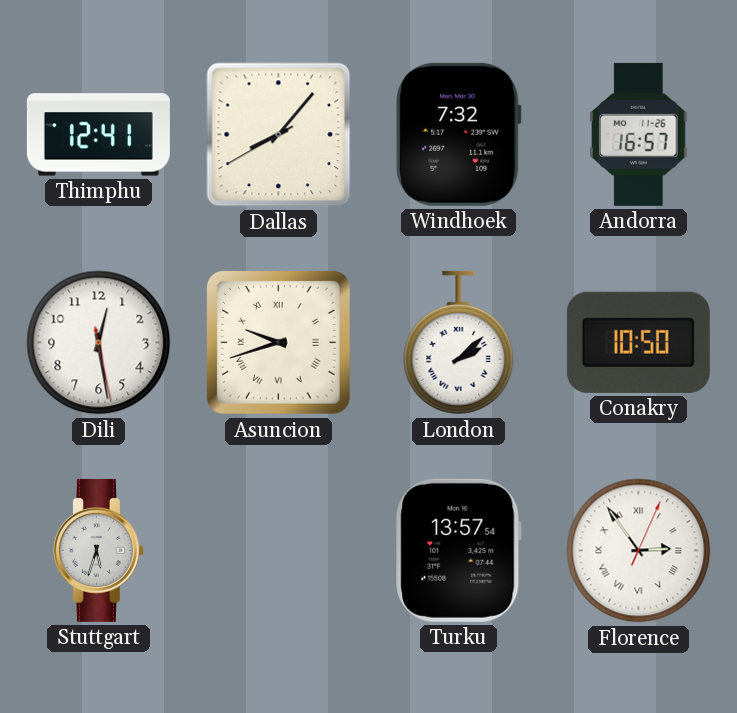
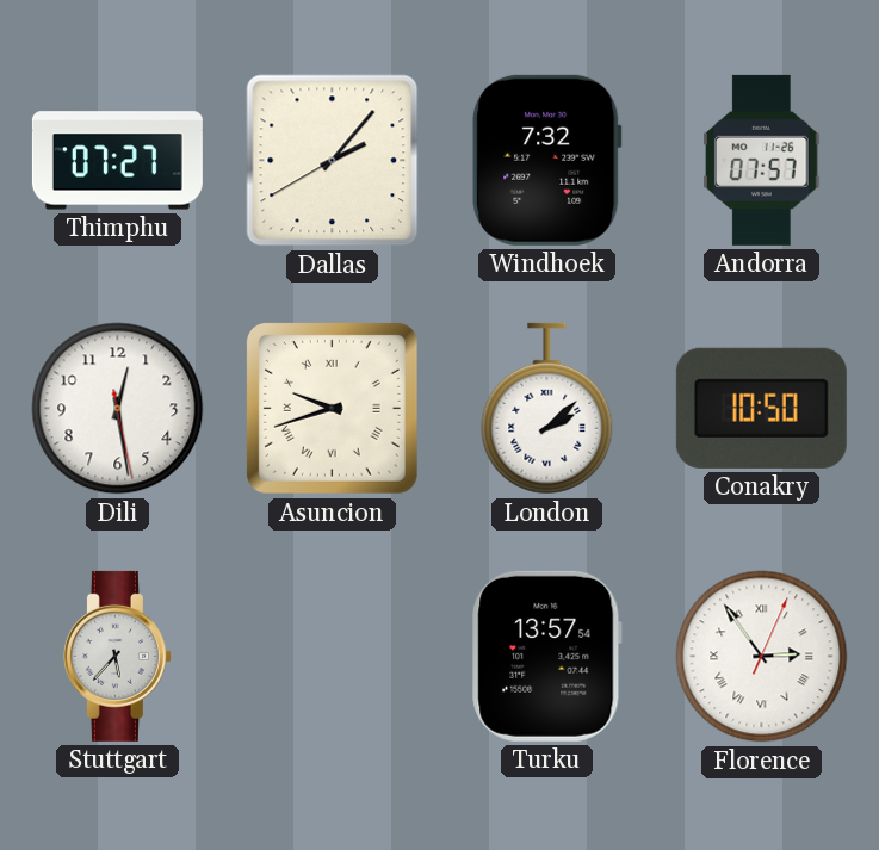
Thimphu: 12:41 -> 07:27
Dallas: 8:06 -> 2:06
Andorra: 16:57 -> 07:57
Stuttgart: 5:33 -> 5:37
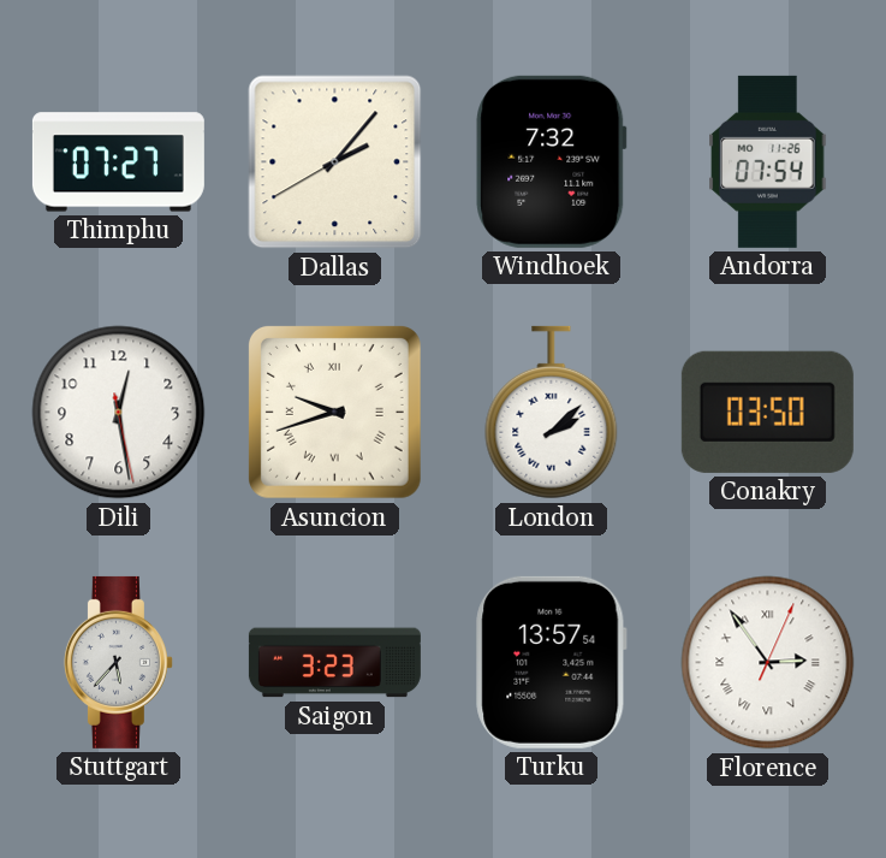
Andorra: 07:57 -> 07:54
Conakry: 10:50 -> 03:50
Saigon: none -> 3:23
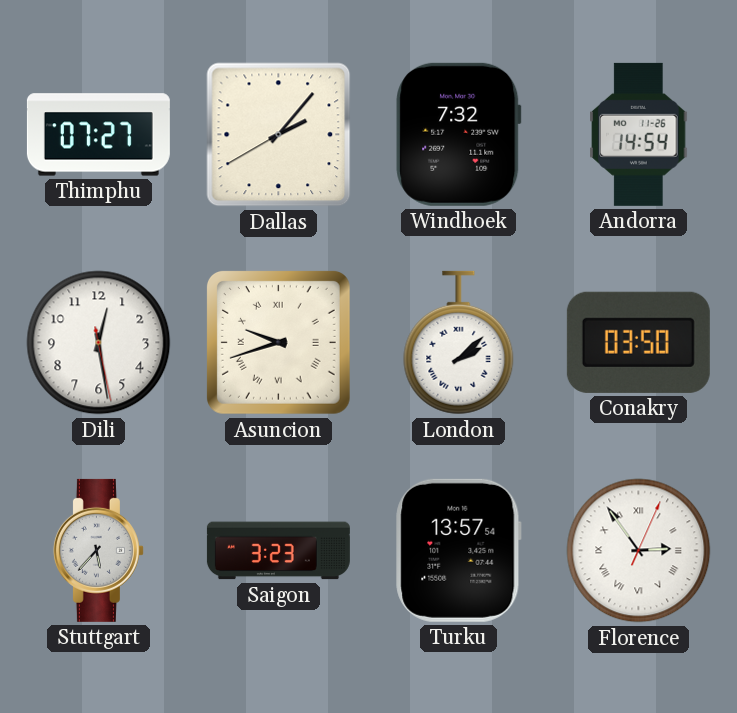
Andorra: 07:54 -> 14:54
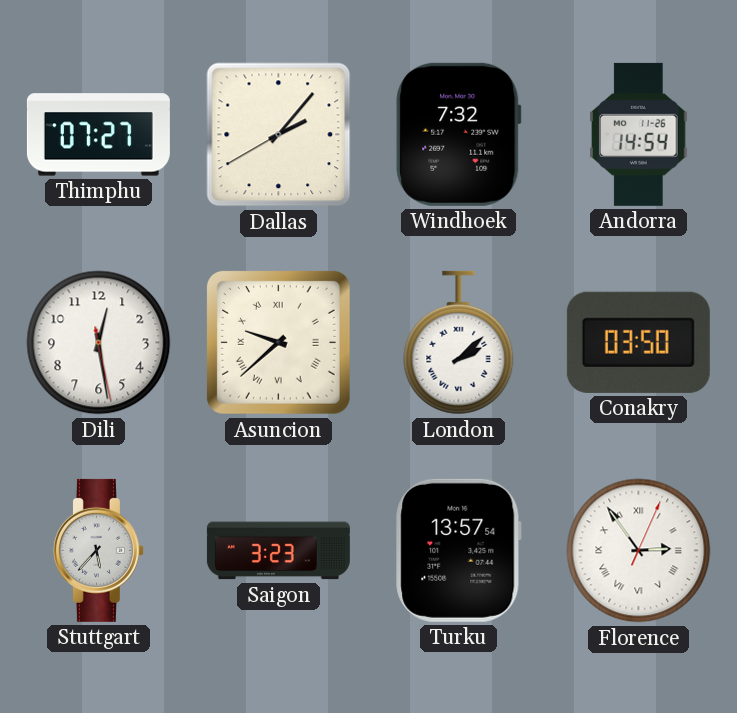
Asuncion: 9:42 -> 9:38
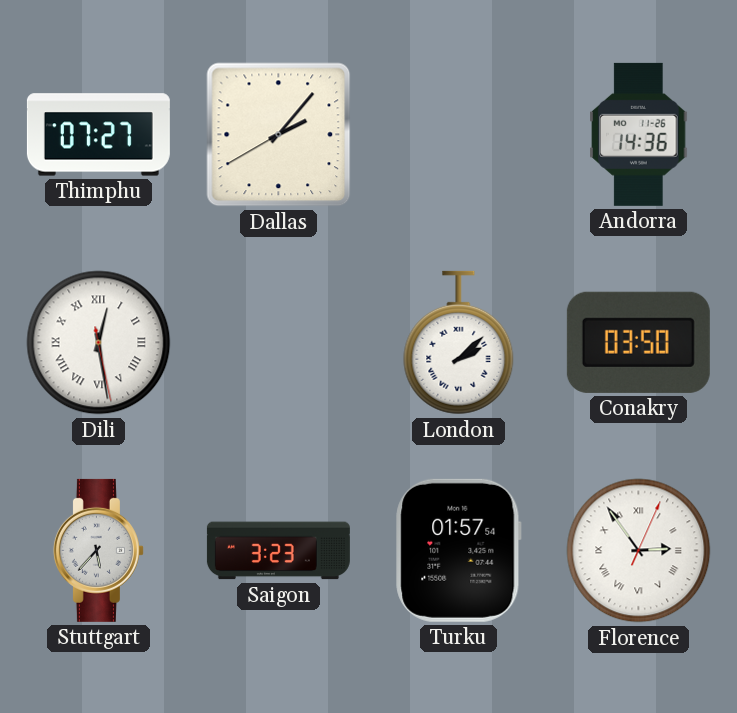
Windhoek: 7:32 -> none
Andorra: 14:54 -> 14:36
Dili numerals: Arabic -> Roman
Asuncion: 9:38 -> none
Turku: 13:57 -> 01:57
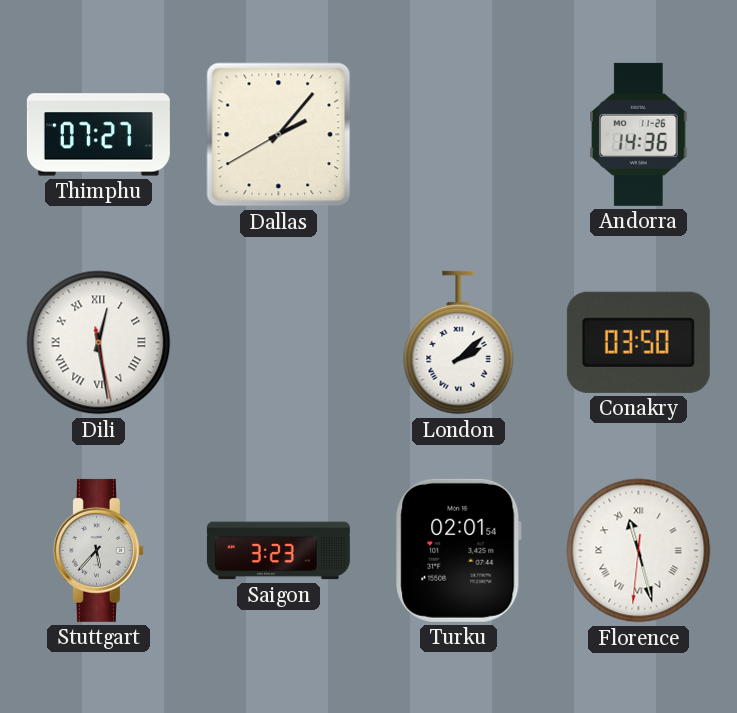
Turku: 01:57 -> 02:01
Florence: 2:54 -> 11:27
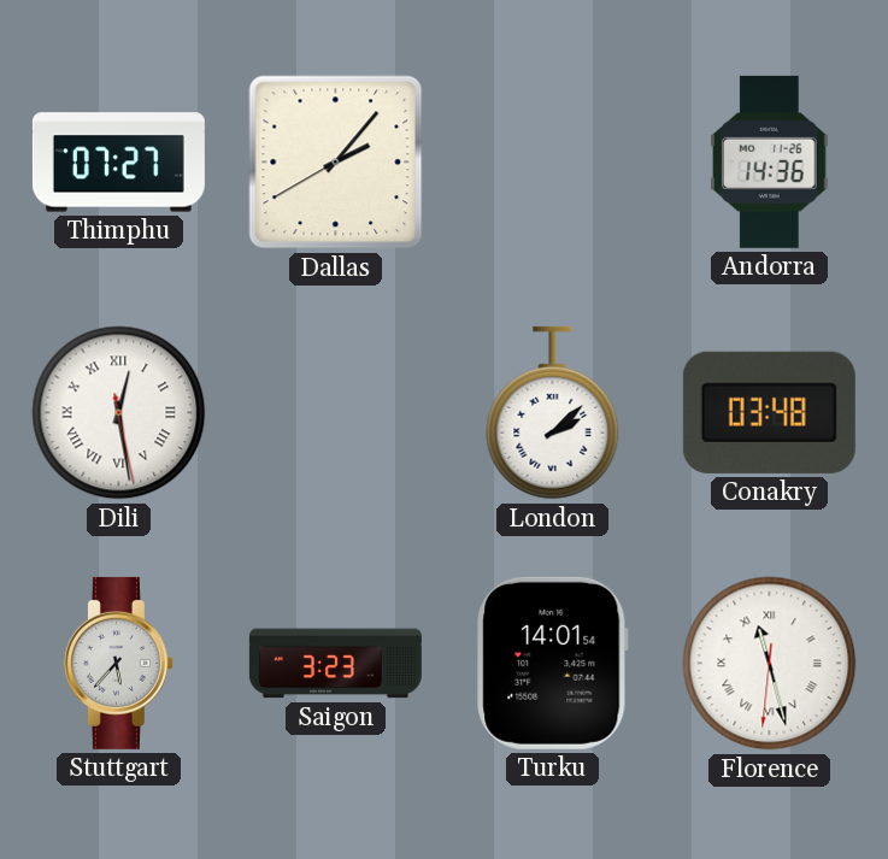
Conakry: 03:50 -> 03:48
Turku: 02:01 -> 14:01
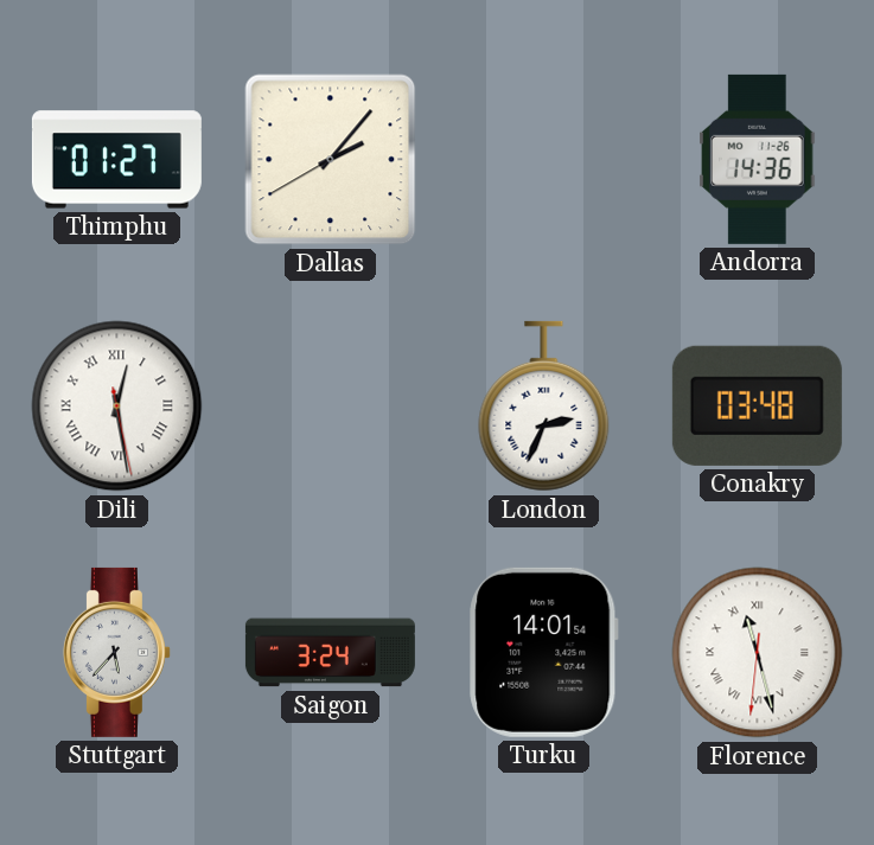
Thimphu: 07:27 -> 01:27
London: 2:08 -> 2:34
Saigon: 3:23 -> 3:24
